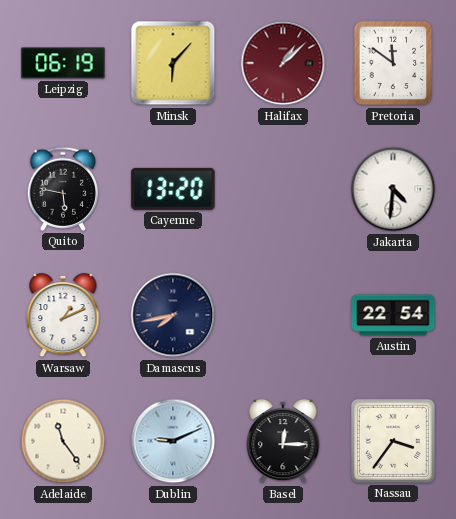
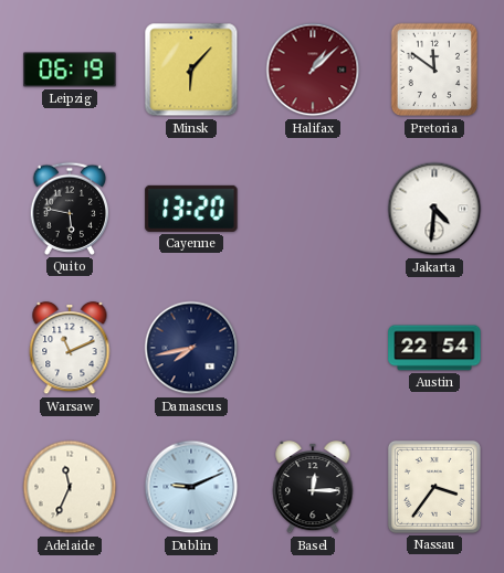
Warsaw: 1:11 -> 11:11
Adelaide: 11:24 -> 11:34
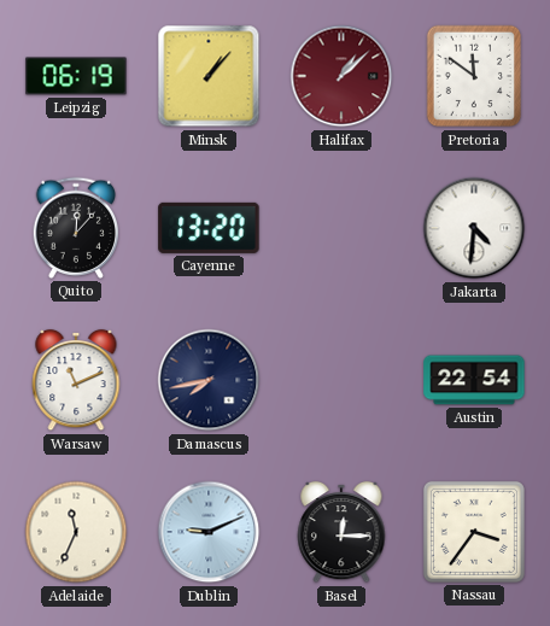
Minsk: 6:07 -> 1:07
Quito: 5:47 -> 12:07
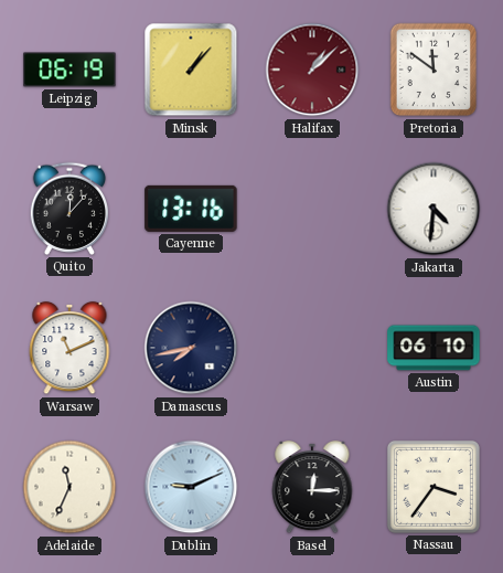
Cayenne: 13:20 -> 13:16
Austin: 22:54 -> 06:10
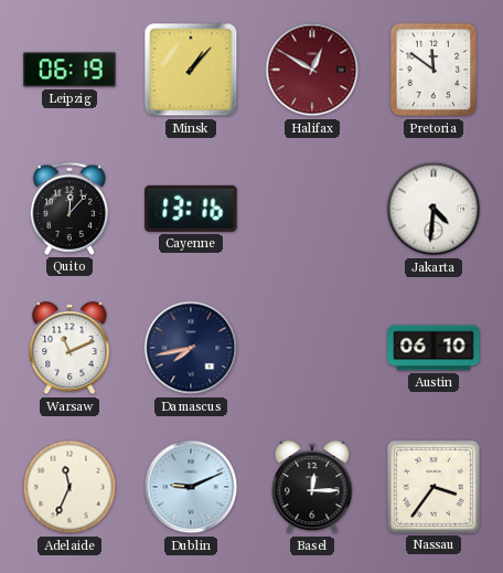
Halifax: 1:08 -> 12:50
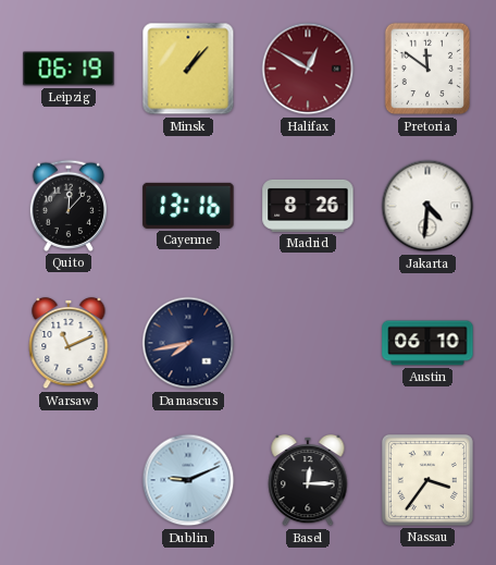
Madrid: none -> 8:26
Adelaide: 11:34 -> none
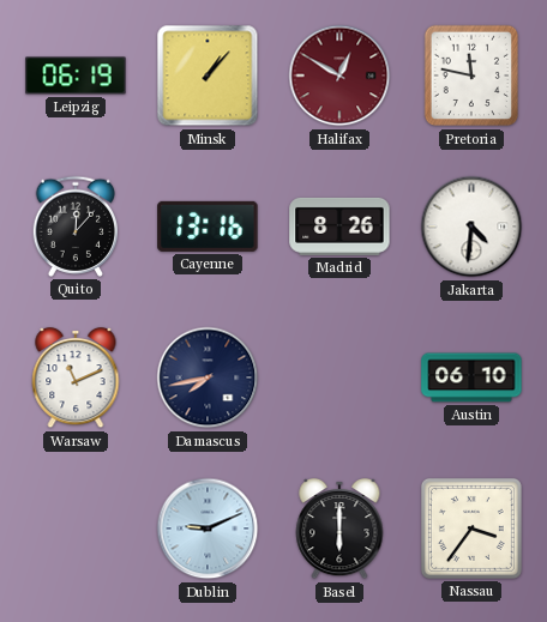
Pretoria: 11:51 -> 11:47
Basel: 12:15 -> 6:00
